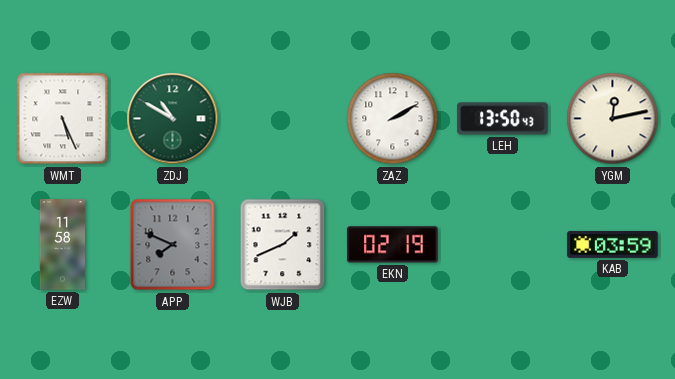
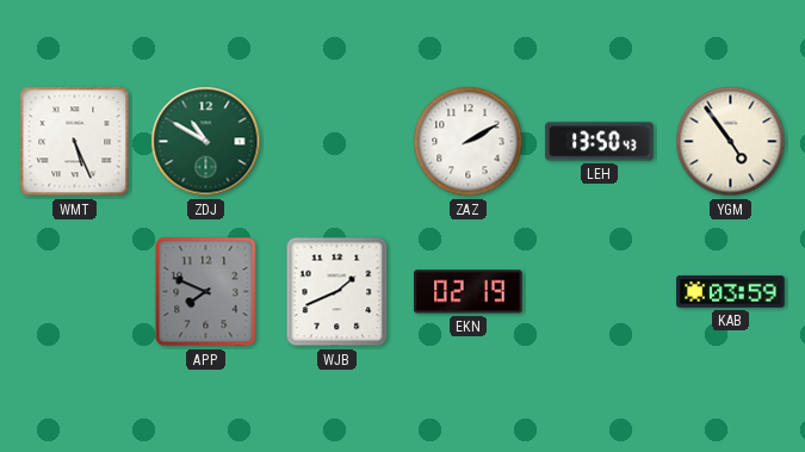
YGM: 12:13 -> 4:54
EZW: 11:58 -> none
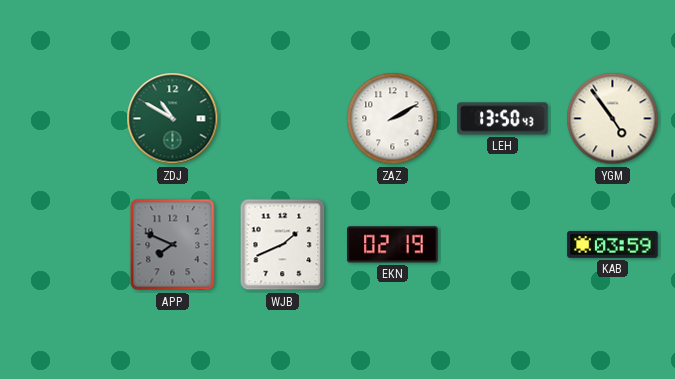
WMT: 5:26 -> none
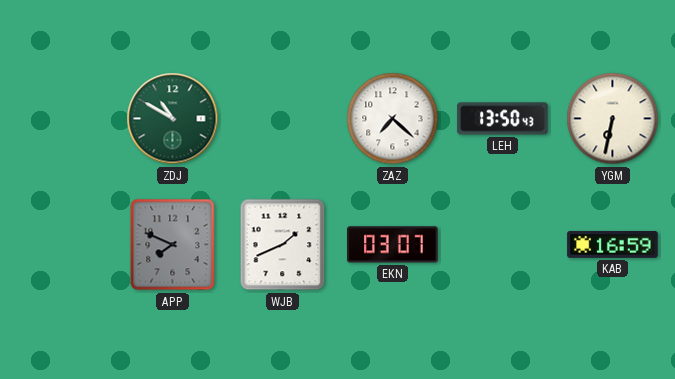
ZAZ: 2:10 -> 7:22
YGM: 4:54 -> 6:32
EKN: 02:19 -> 03:07
KAB: 03:59 -> 16:59
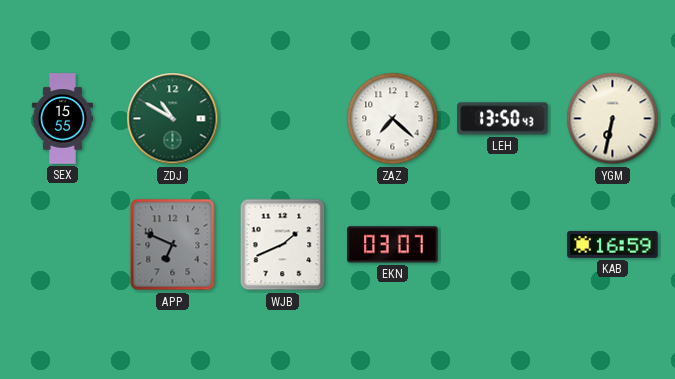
SEX: none -> 15:55
APP: 7:49 -> 6:49
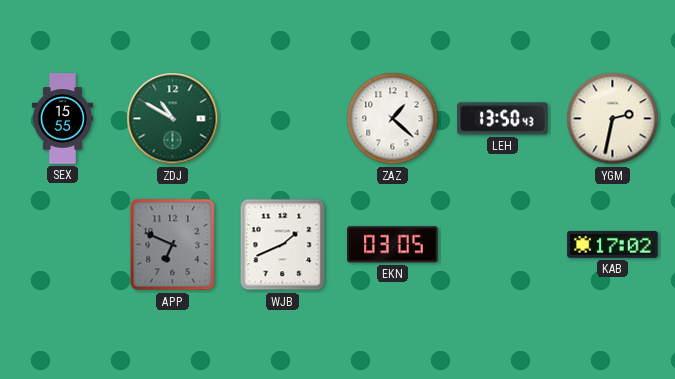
ZAZ: 7:22 -> 1:22
YGM: 6:32 -> 2:32
EKN: 03:07 -> 03:05
KAB: 16:59 -> 17:02
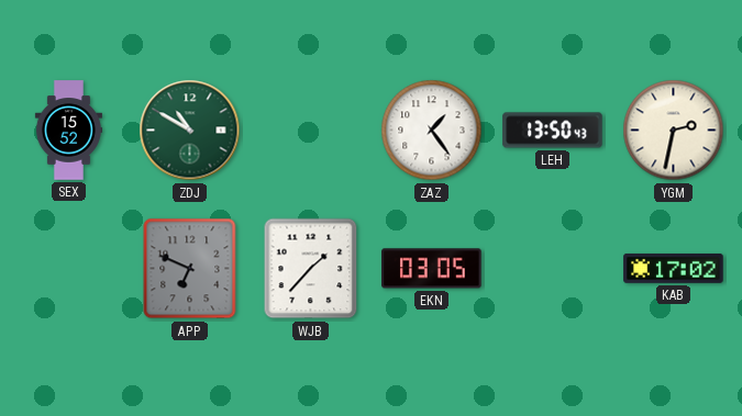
SEX: 15:55 -> 15:52
ZAZ: 1:22 -> 1:24
WJB: 1:41 -> 1:37
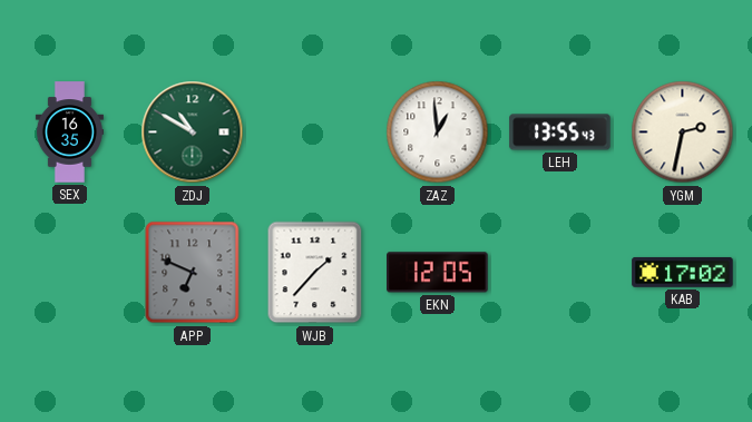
SEX: 15:52 -> 16:35
ZAZ: 1:24 -> 12:59
LEH: 13:50 -> 13:55
EKN: 03:05 -> 12:05
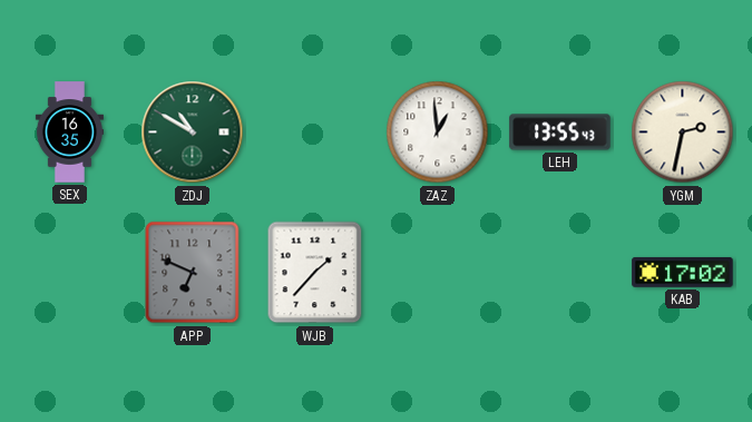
EKN: 12:05 -> none
